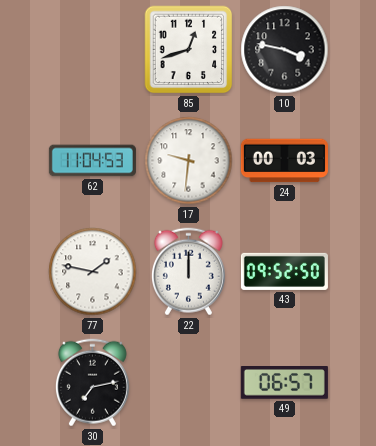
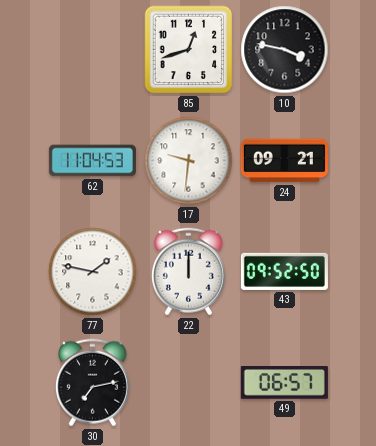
24: 00:03 -> 09:21
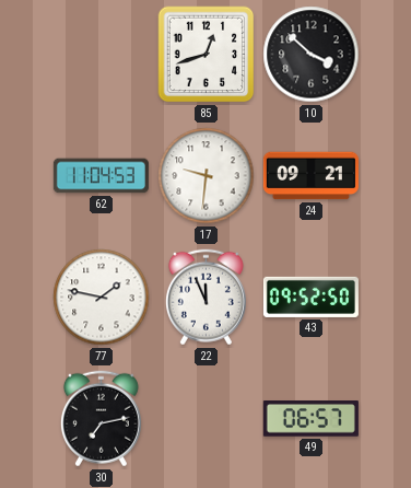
10: 3:47 -> 3:52
22: 12:00 -> 11:56
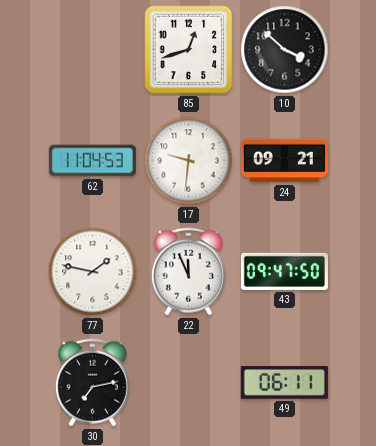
43: 09:52 -> 09:47
49: 06:57 -> 06:11
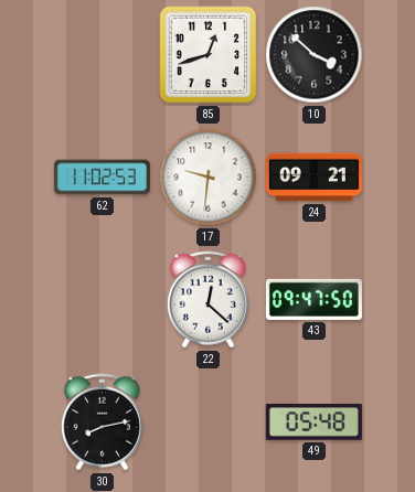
62: 11:04 -> 11:02
77: 1:47 -> none
22: 11:56 -> 12:22
30: 7:13 -> 8:13
49: 06:11 -> 05:48
